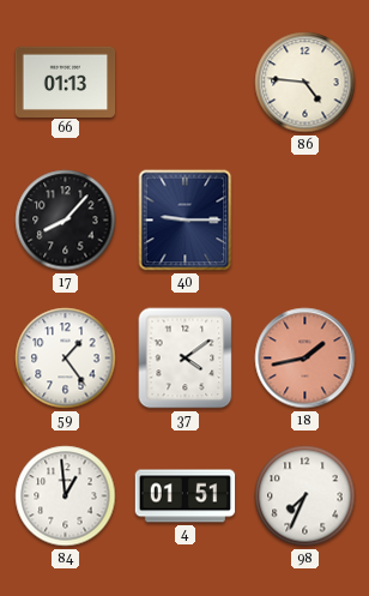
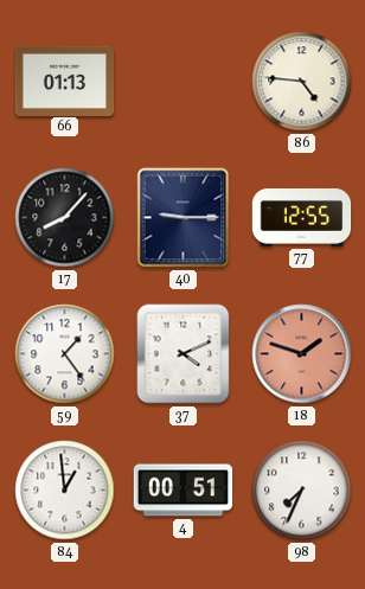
77: none -> 12:55
37: 4:09 -> 4:11
18: 1:43 -> 1:48
4: 01:51 -> 00:51
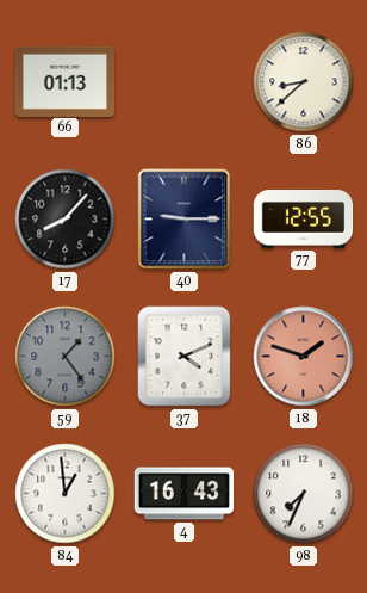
86: 4:46 -> 8:38
59 dial: white -> grey
4: 00:51 -> 16:43
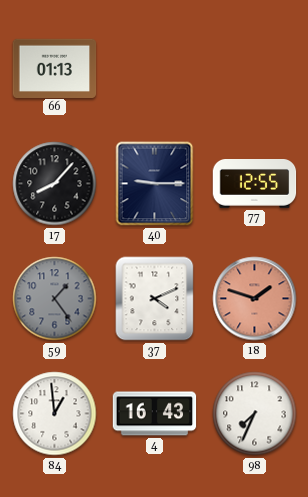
86: 8:38 -> none
